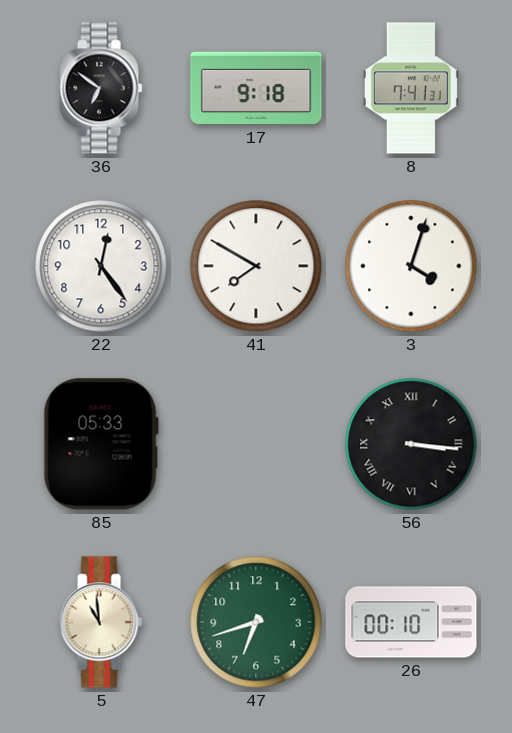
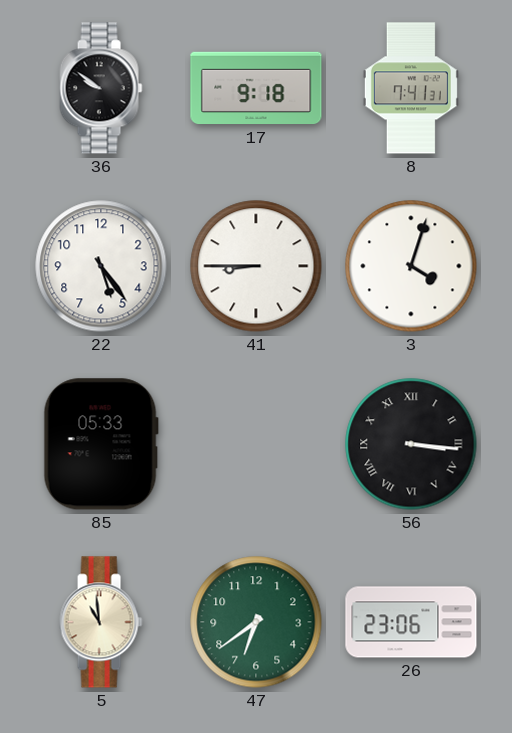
36: 6:51 -> 9:51
22: 12:24 -> 5:24
41: 7:50 -> 8:45
47: 6:42 -> 6:39
26: 00:10 -> 23:06
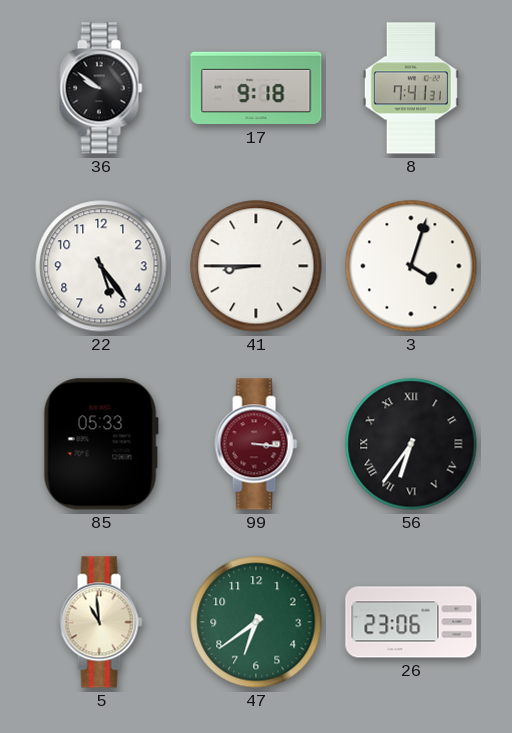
99: none -> 3:16
56: 3:16 -> 6:36
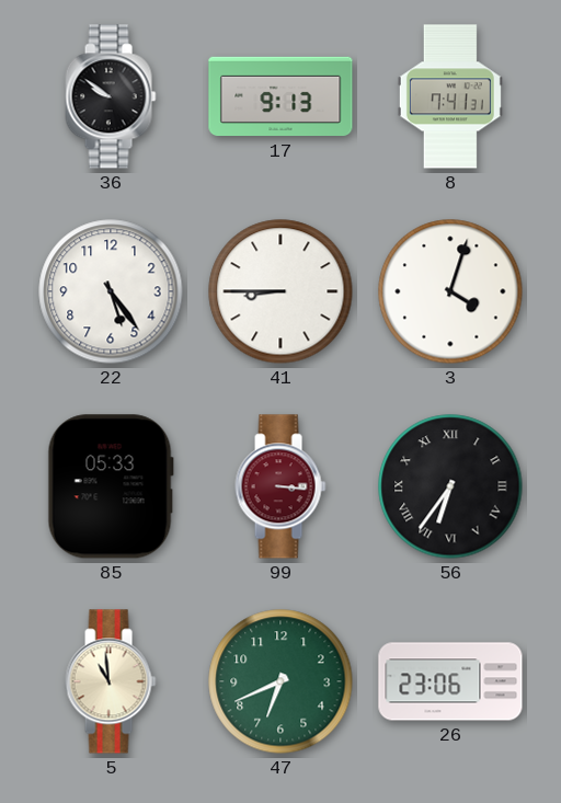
17: 9:18 -> 9:13
47: 6:39 -> 6:41
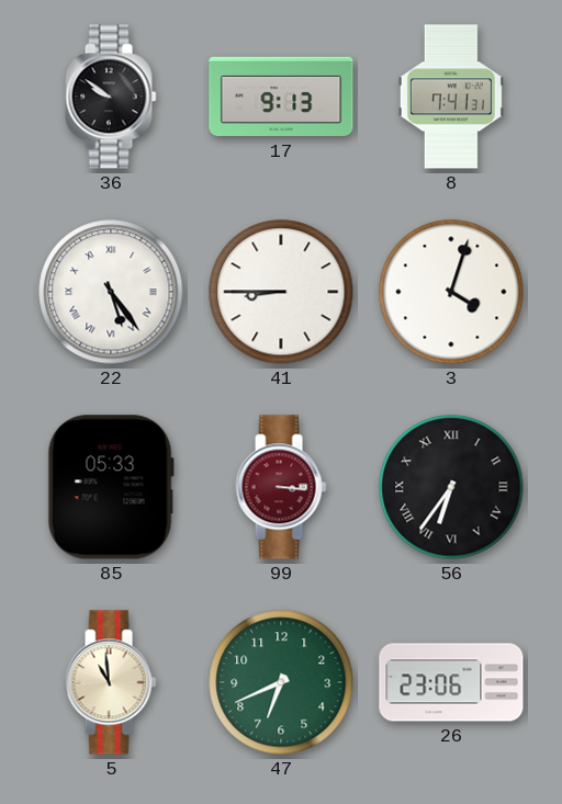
22 numerals: Arabic -> Roman
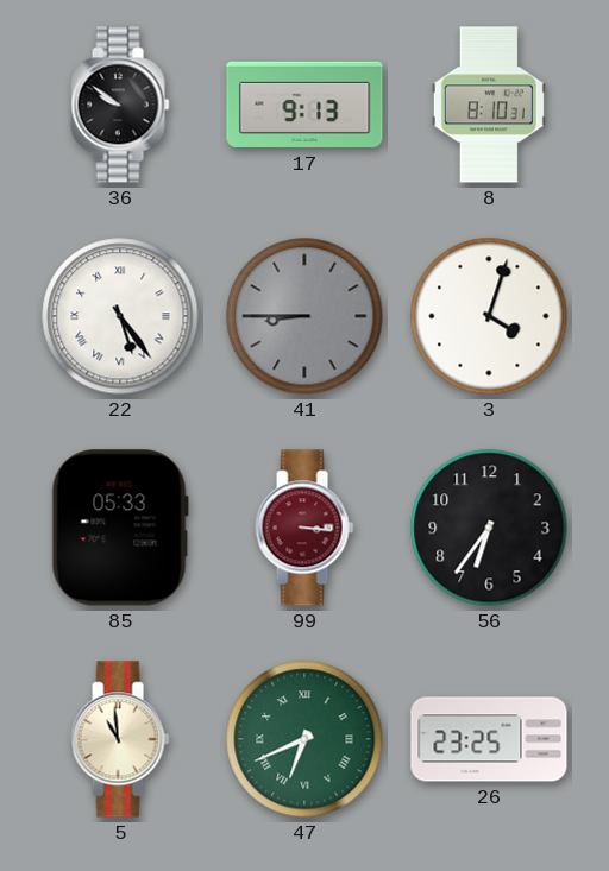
8: 7:41 -> 8:10
41 dial: white -> grey
56 numerals: Roman -> Arabic
47 numerals: Arabic -> Roman
26: 23:06 -> 23:25
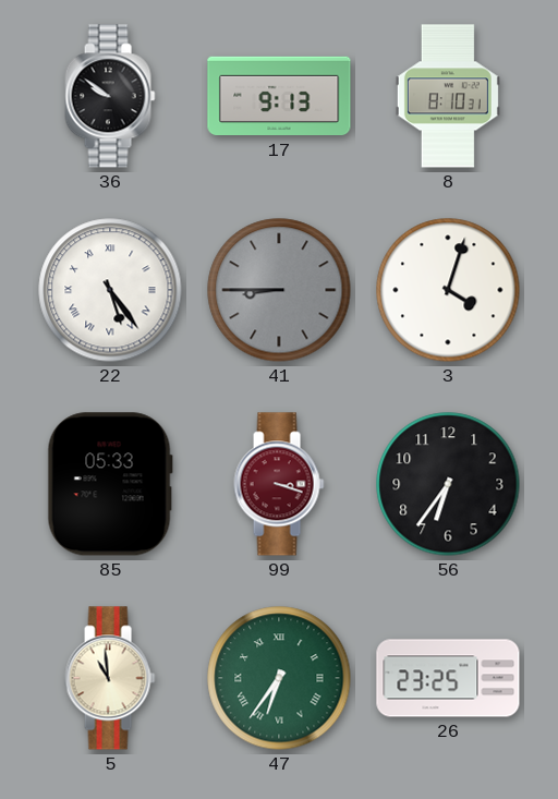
99: 3:16 -> 3:18
47: 6:41 -> 6:36
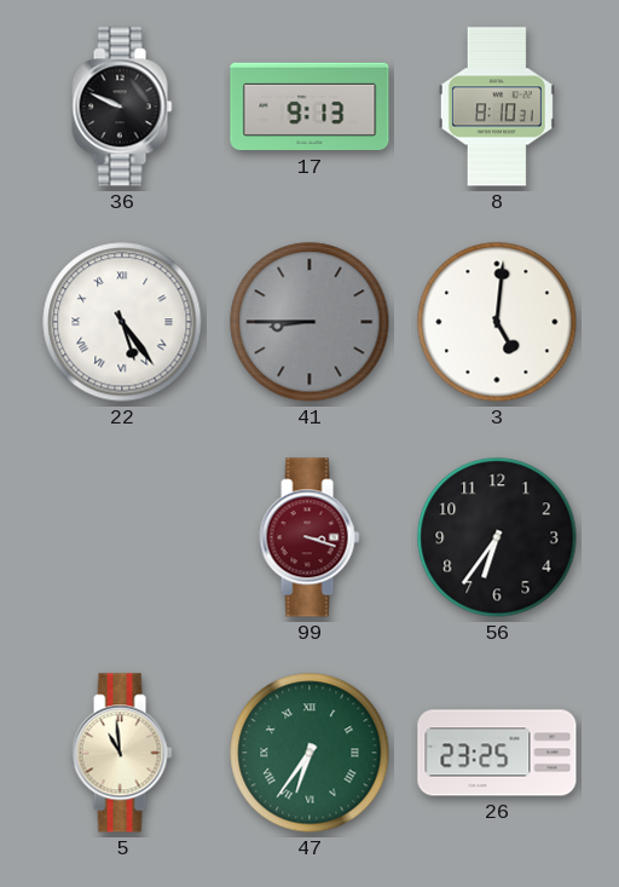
36: 9:51 -> 9:49
3: 4:03 -> 5:01
85: 05:33 -> none
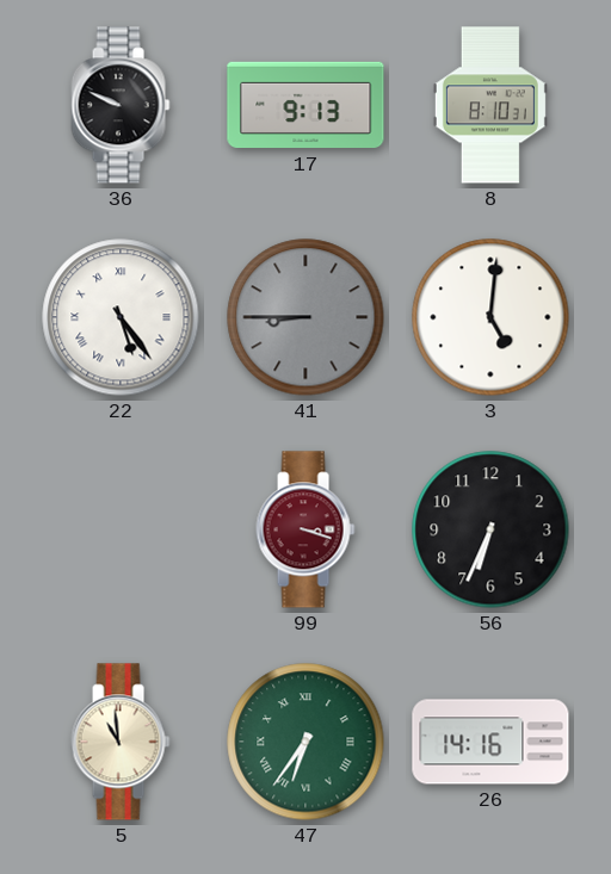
56: 6:36 -> 6:34
26: 23:25 -> 14:16
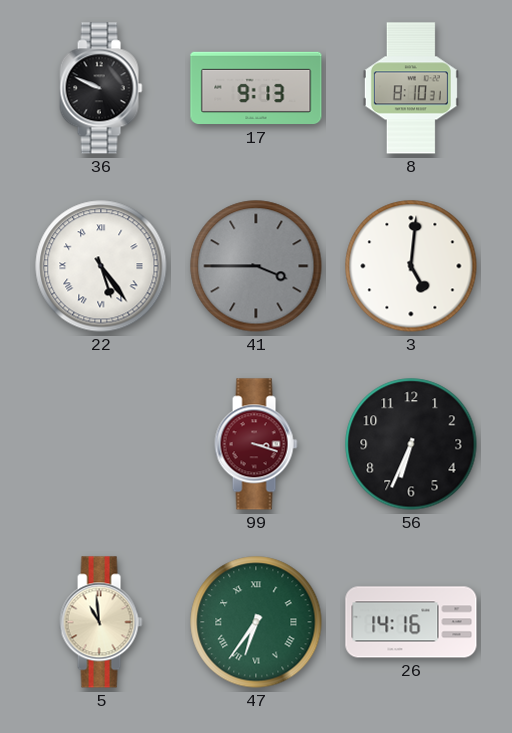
41: 8:45 -> 3:45
